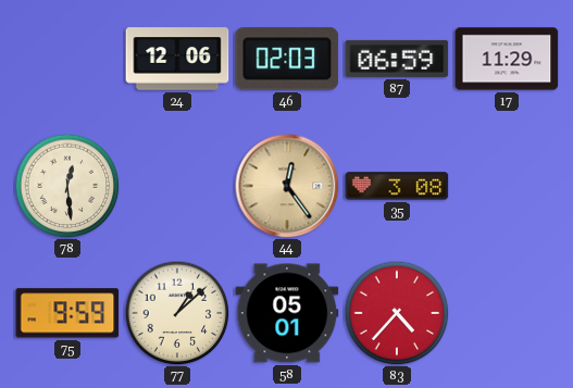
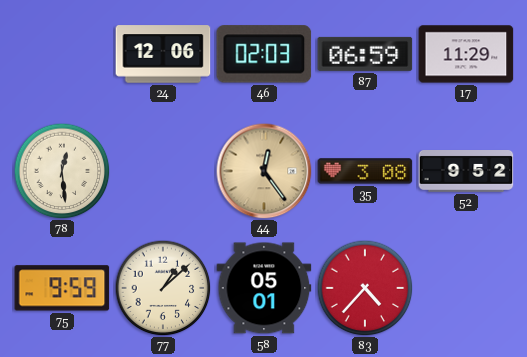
52: none -> 9:52
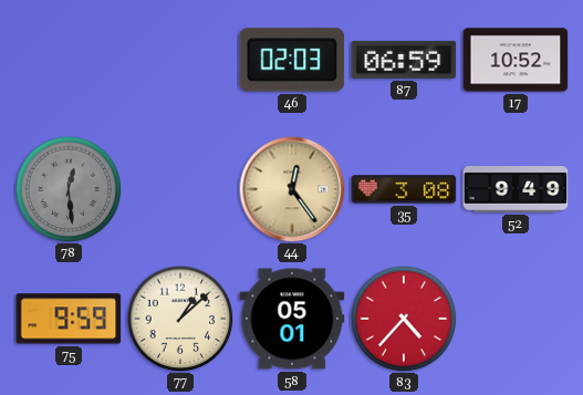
24: 12:06 -> none
17: 11:29 -> 10:52
78 dial: cream -> grey
52: 9:52 -> 9:49
